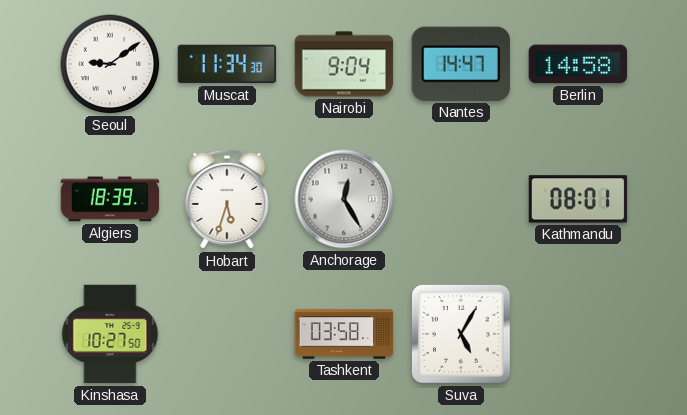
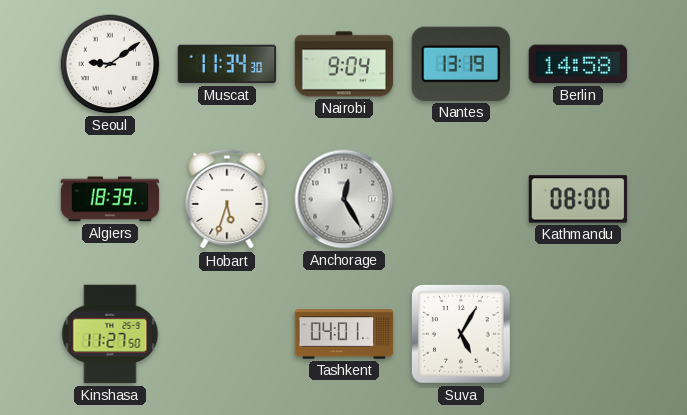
Nantes: 14:47 -> 13:19
Kathmandu: 08:01 -> 08:00
Kinshasa: 10:27 -> 11:27
Tashkent: 03:58 -> 04:01
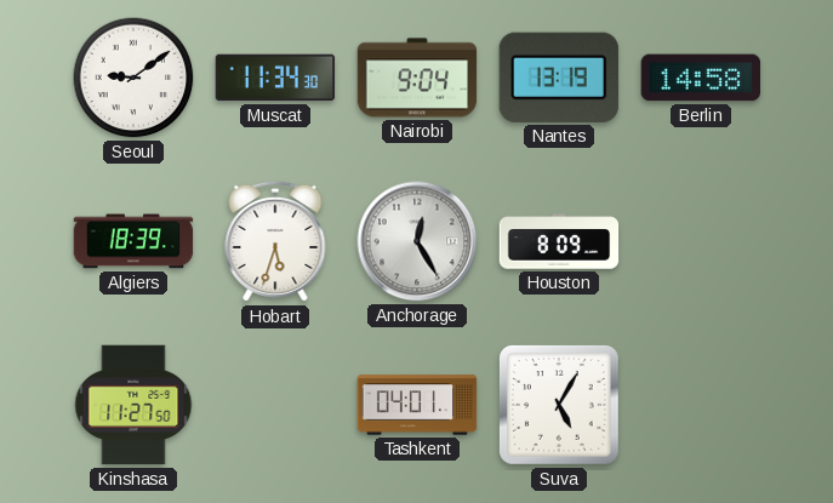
Houston: none -> 8:09
Kathmandu: 08:00 -> none
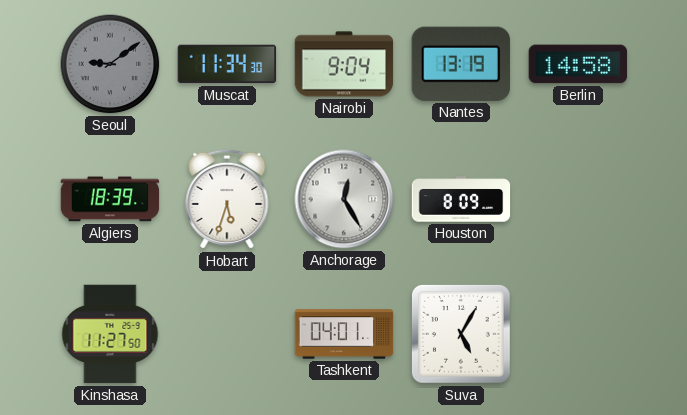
Seoul dial: white -> grey
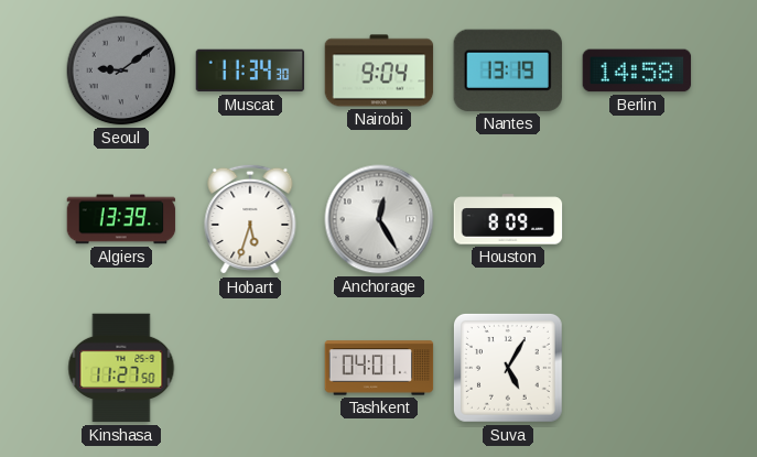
Algiers: 18:39 -> 13:39
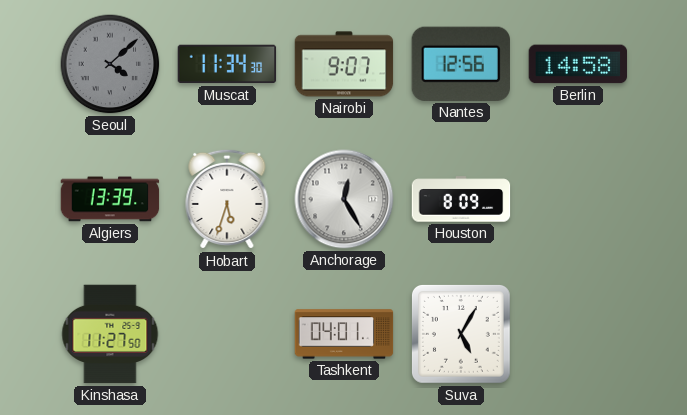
Seoul: 9:09 -> 4:08
Nairobi: 9:04 -> 9:07
Nantes: 13:19 -> 12:56
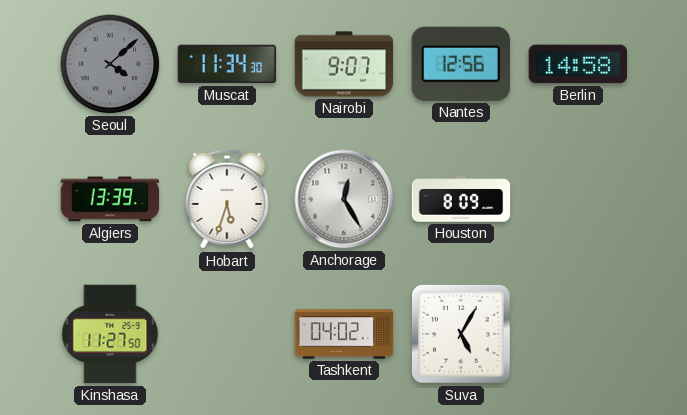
Tashkent: 04:01 -> 04:02
